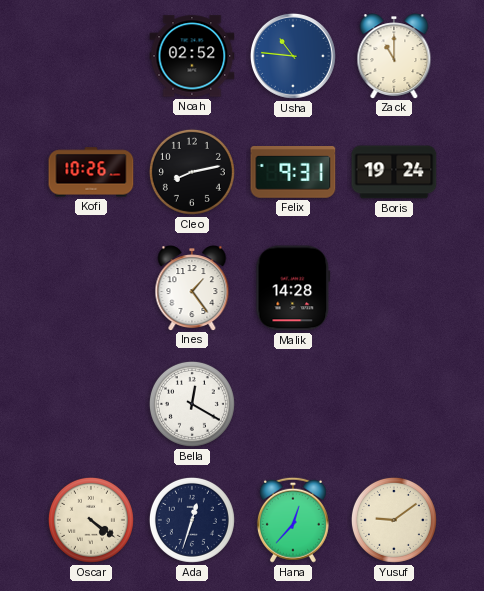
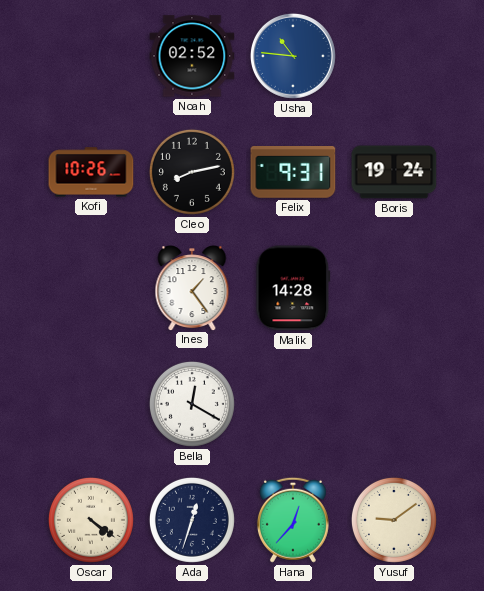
Zack: 11:00 -> none
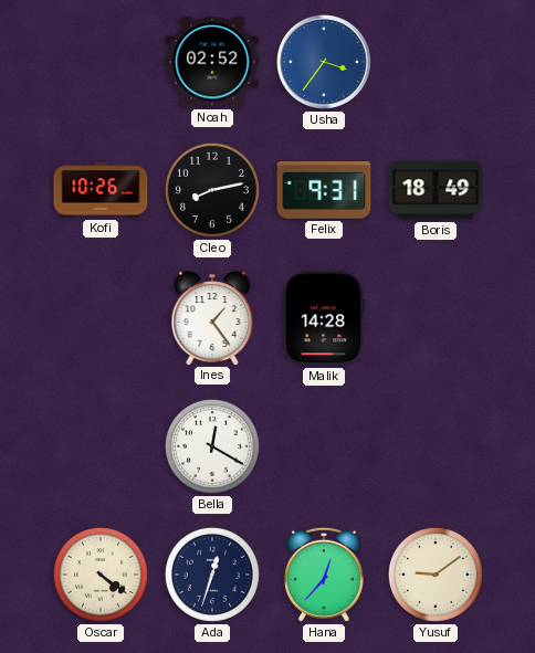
Usha: 10:46 -> 3:36
Boris: 19:24 -> 18:49
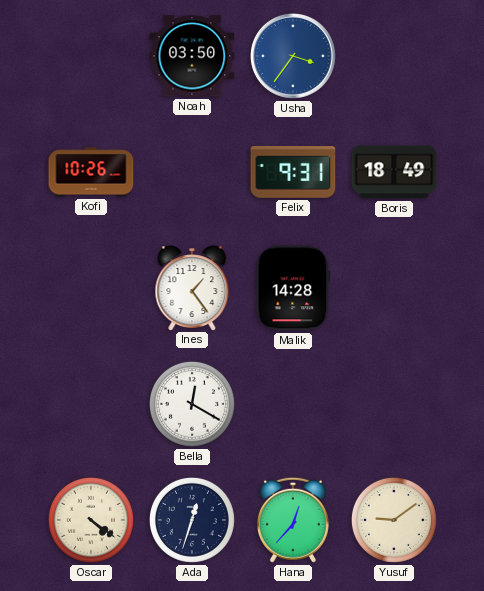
Noah: 02:52 -> 03:50
Cleo: 8:13 -> none
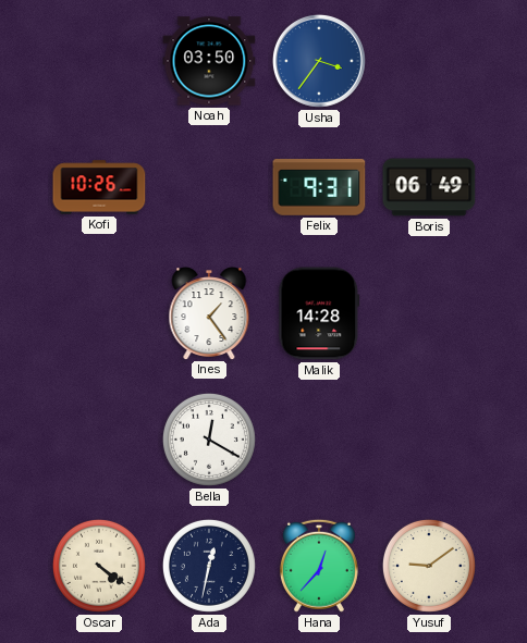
Boris: 18:49 -> 06:49
Ada: 12:33 -> 12:32
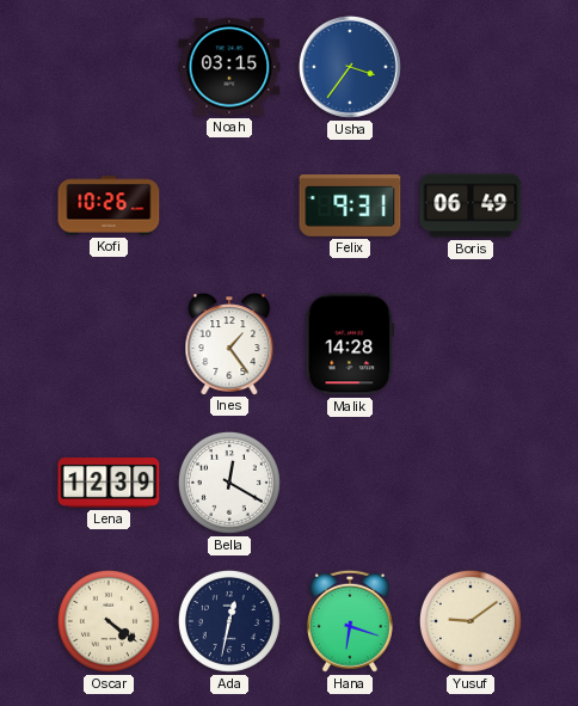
Noah: 03:50 -> 03:15
Lena: none -> 12:39
Hana: 12:37 -> 6:18
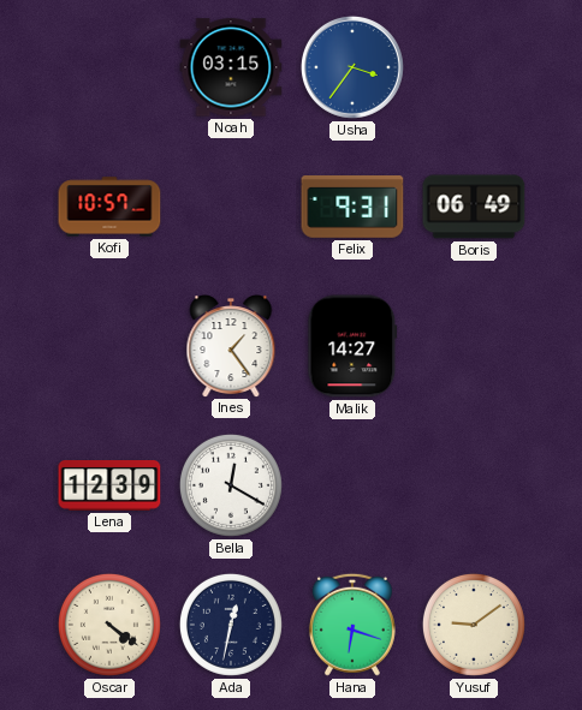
Kofi: 10:26 -> 10:57
Malik: 14:28 -> 14:27
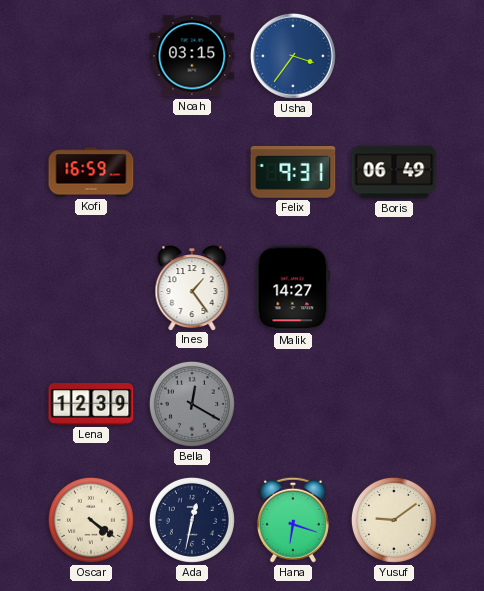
Kofi: 10:57 -> 16:59
Bella dial: white -> grey
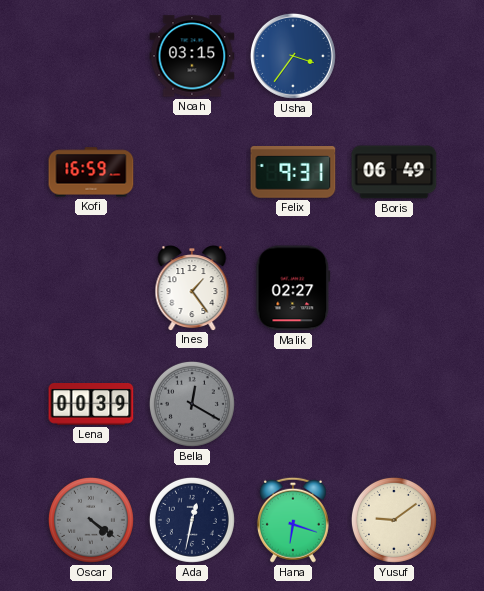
Malik: 14:27 -> 02:27
Lena: 12:39 -> 00:39
Oscar dial: cream -> grey
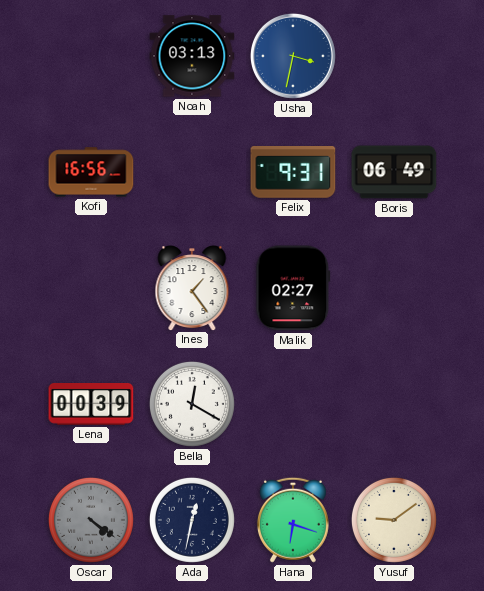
Noah: 03:15 -> 03:13
Usha: 3:36 -> 3:32
Kofi: 16:59 -> 16:56
Bella dial: grey -> white
